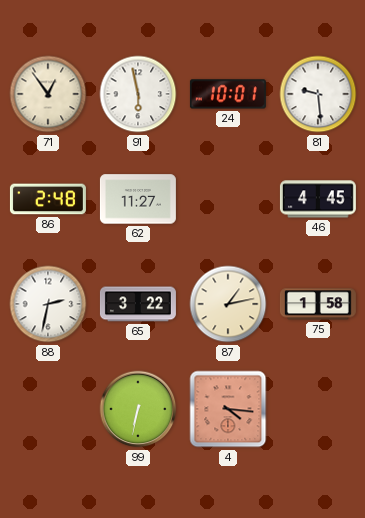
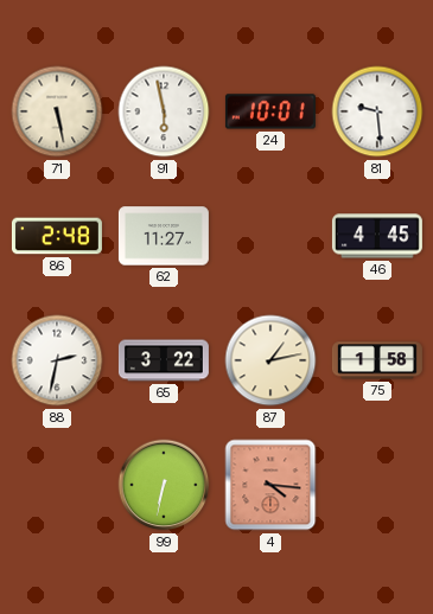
71: 12:54 -> 5:28
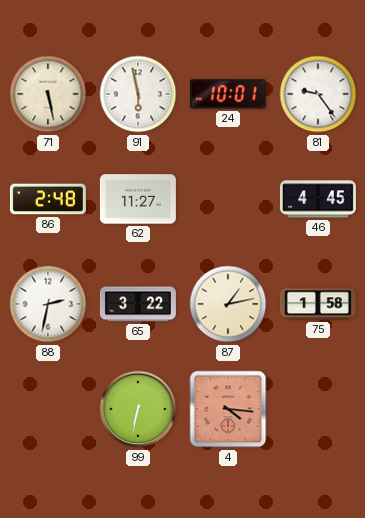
81: 9:29 -> 9:24
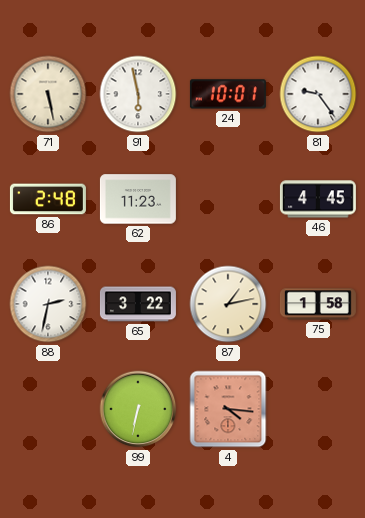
62: 11:27 -> 11:23
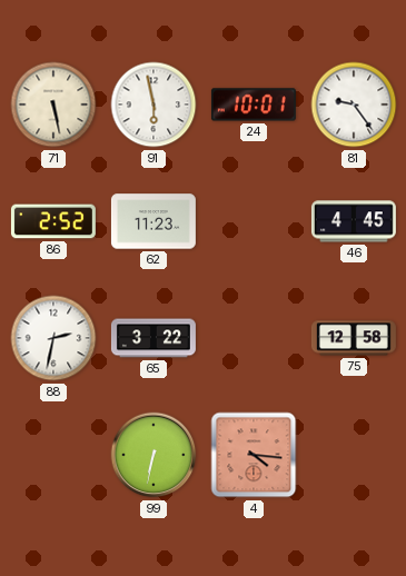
86: 2:48 -> 2:52
87: 1:13 -> none
75: 1:58 -> 12:58
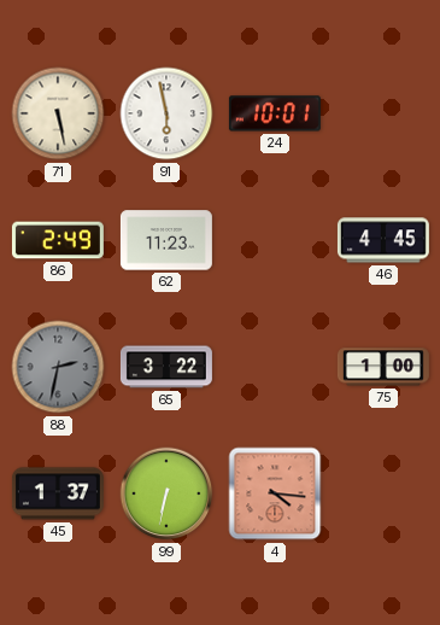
81: 9:24 -> none
86: 2:52 -> 2:49
88 dial: white -> grey
75: 12:58 -> 1:00
45: none -> 1:37
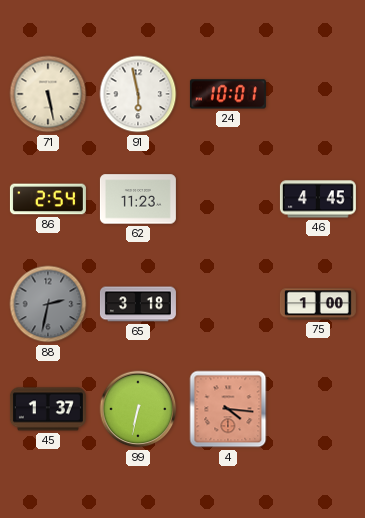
86: 2:49 -> 2:54
65: 3:22 -> 3:18
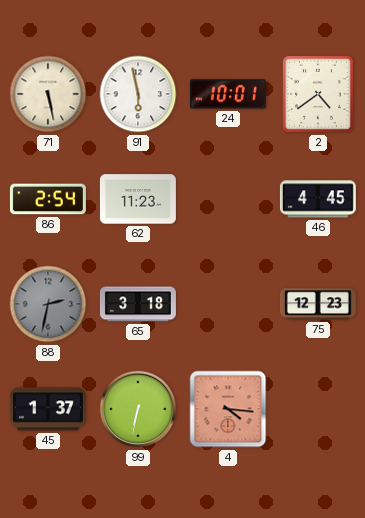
2: none -> 4:39
75: 1:00 -> 12:23
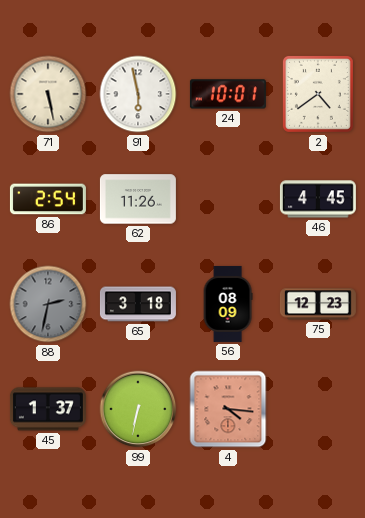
62: 11:23 -> 11:26
56: none -> 08:09
